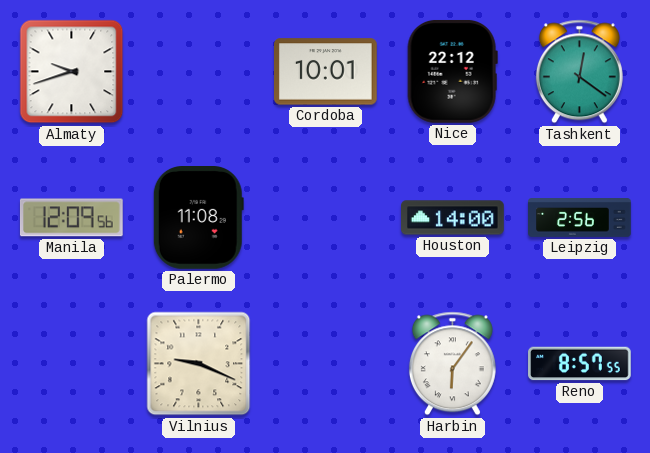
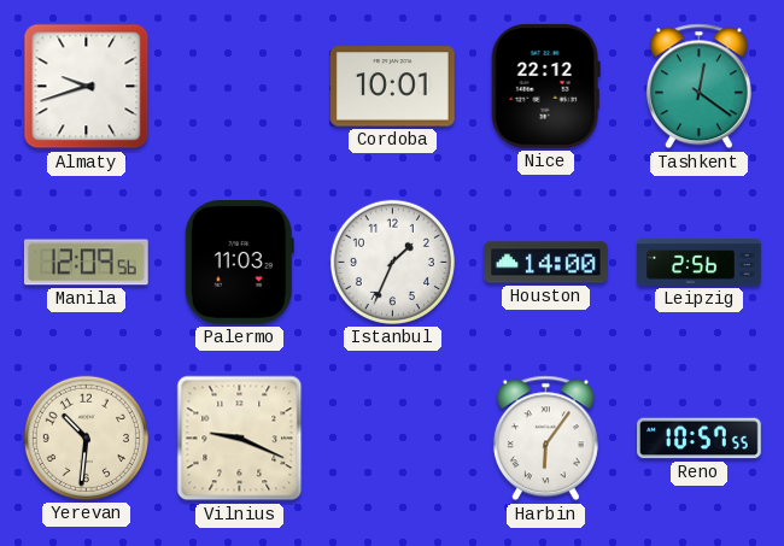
Palermo: 11:08 -> 11:03
Istanbul: none -> 1:34
Yerevan: none -> 10:31
Reno: 8:57 -> 10:57
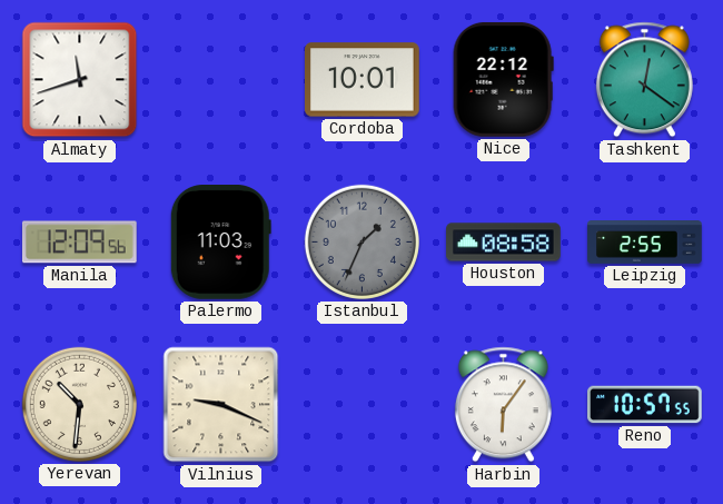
Almaty: 9:42 -> 11:42
Istanbul dial: white -> grey
Houston: 14:00 -> 08:58
Leipzig: 2:56 -> 2:55
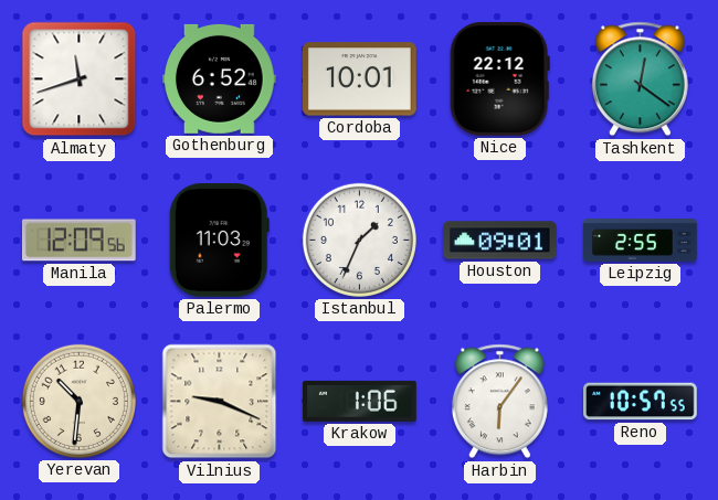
Gothenburg: none -> 6:52
Istanbul dial: grey -> white
Houston: 08:58 -> 09:01
Krakow: none -> 1:06
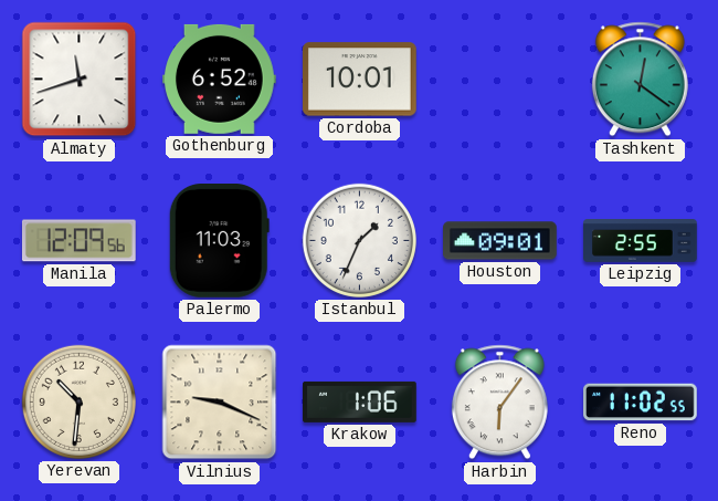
Nice: 22:12 -> none
Reno: 10:57 -> 11:02
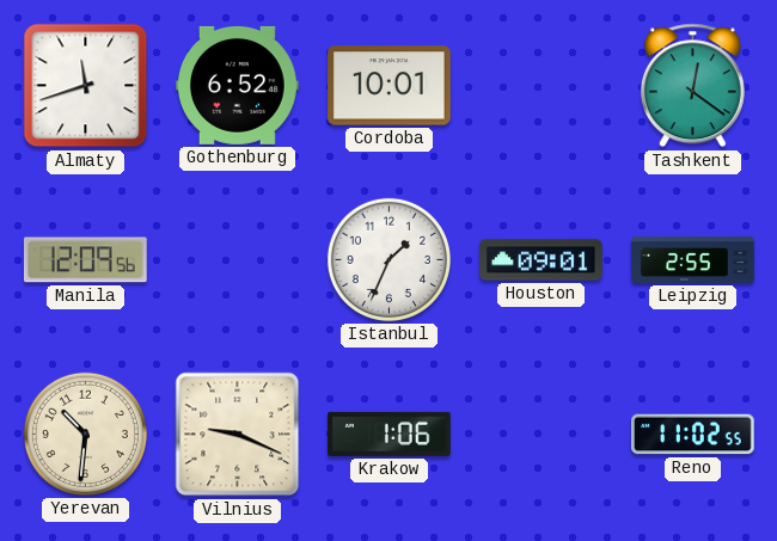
Palermo: 11:03 -> none
Harbin: 6:06 -> none
